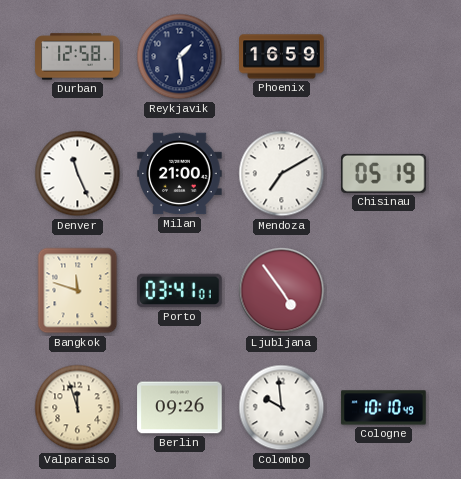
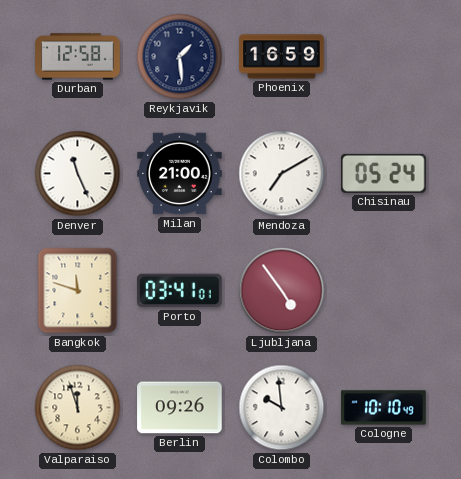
Chisinau: 05:19 -> 05:24
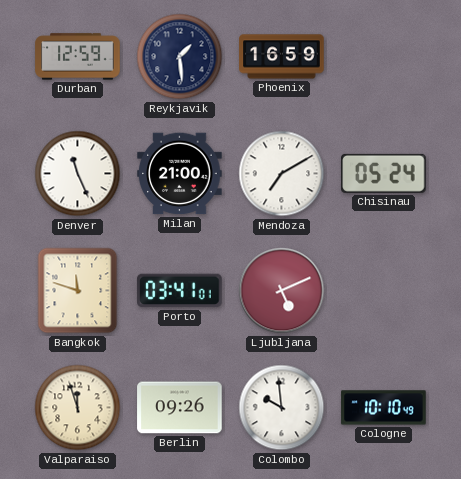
Durban: 12:58 -> 12:59
Ljubljana: 4:54 -> 5:11
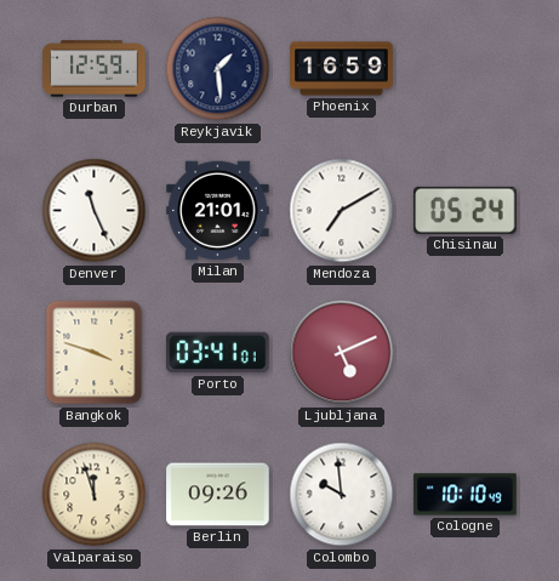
Milan: 21:00 -> 21:01
Bangkok: 11:48 -> 3:48
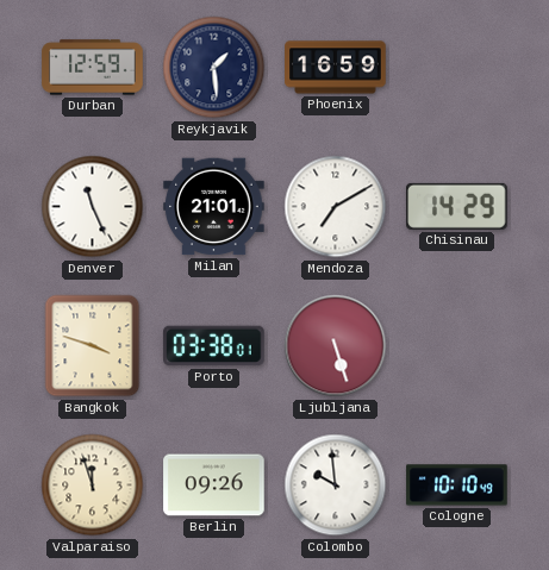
Chisinau: 05:24 -> 14:29
Porto: 03:41 -> 03:38
Ljubljana: 5:11 -> 5:27
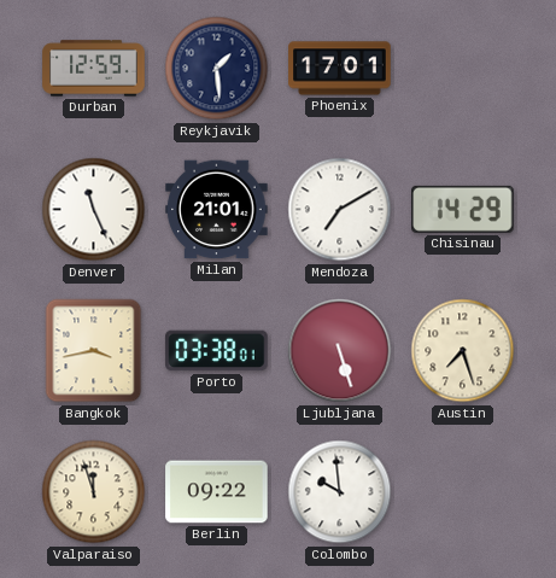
Phoenix: 16:59 -> 17:01
Bangkok: 3:48 -> 3:43
Austin: none -> 7:27
Berlin: 09:26 -> 09:22
Cologne: 10:10 -> none
